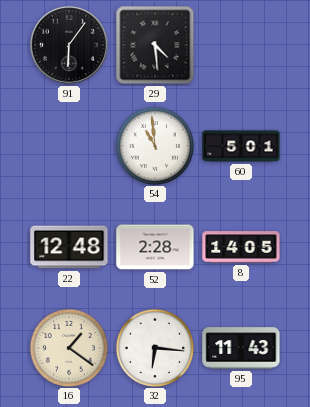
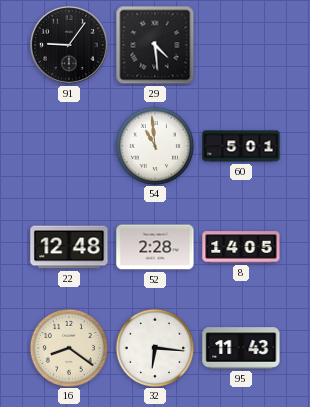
91: 6:06 -> 9:06
16: 1:21 -> 8:21
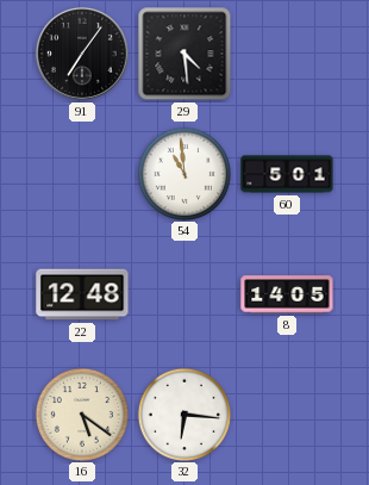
91: 9:06 -> 7:06
52: 2:28 -> none
16: 8:21 -> 5:21
95: 11:43 -> none
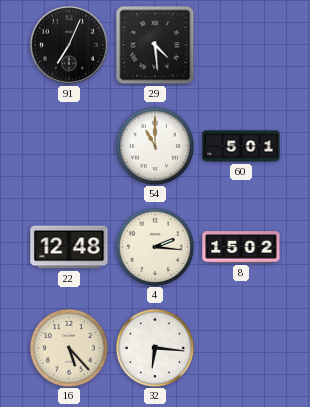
91: 7:06 -> 7:04
54: 10:59 -> 11:00
4: none -> 2:16
8: 14:05 -> 15:02
16: 5:21 -> 5:23
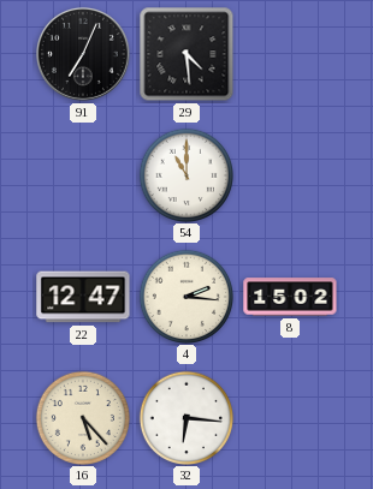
60: 5:01 -> none
22: 12:48 -> 12:47
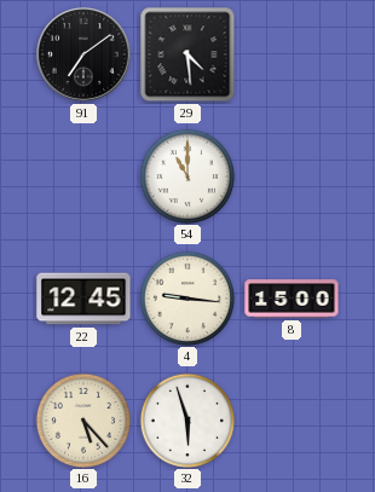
91: 7:04 -> 7:09
22: 12:47 -> 12:45
4: 2:16 -> 9:16
8: 15:02 -> 15:00
32: 6:16 -> 5:57
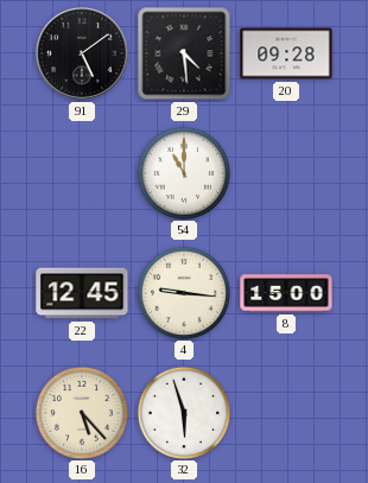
91: 7:09 -> 5:09
20: none -> 09:28
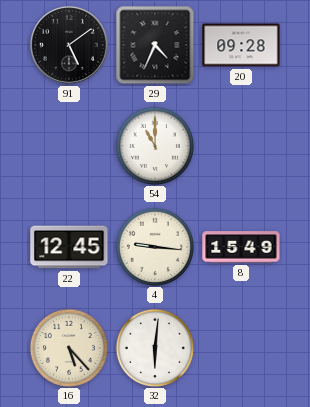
29: 4:29 -> 4:34
8: 15:00 -> 15:49
32: 5:57 -> 6:01
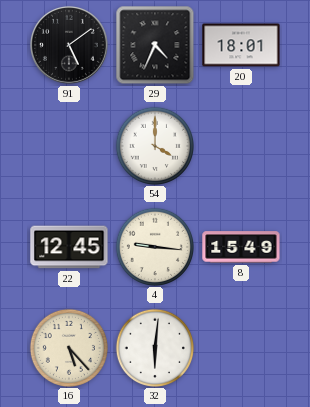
20: 09:28 -> 18:01
54: 11:00 -> 4:00
